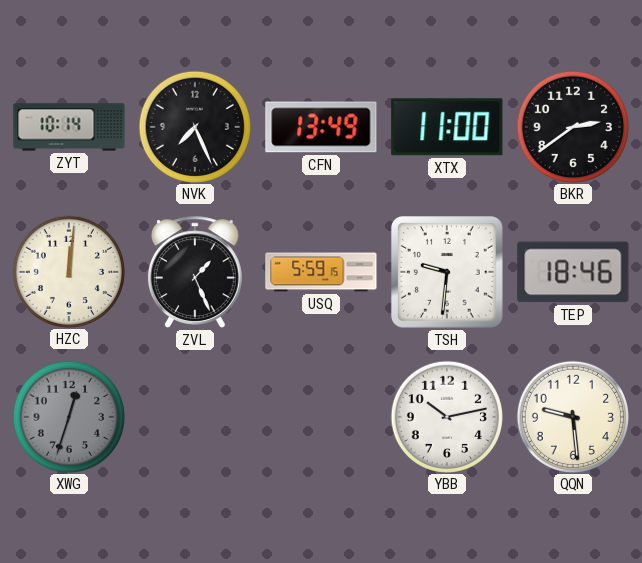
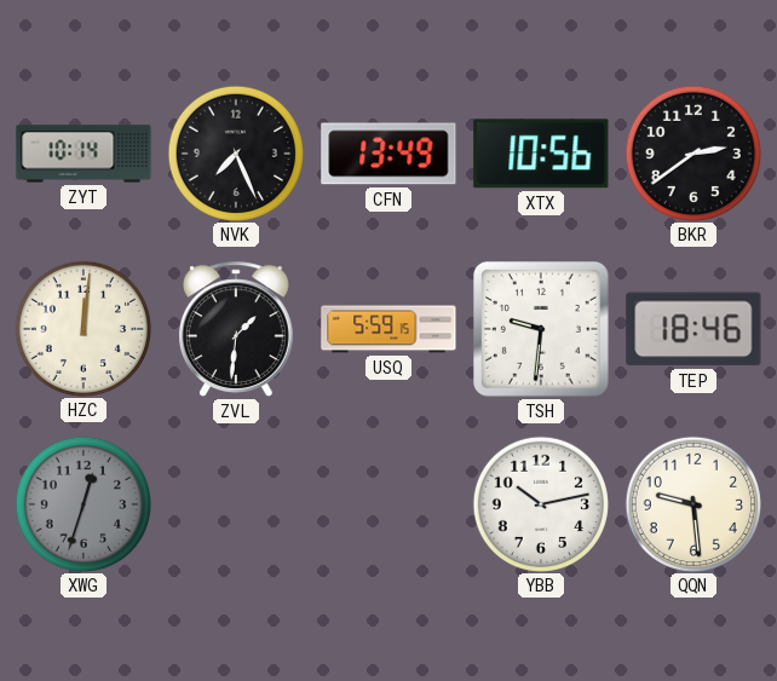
XTX: 11:00 -> 10:56
ZVL: 1:26 -> 1:31
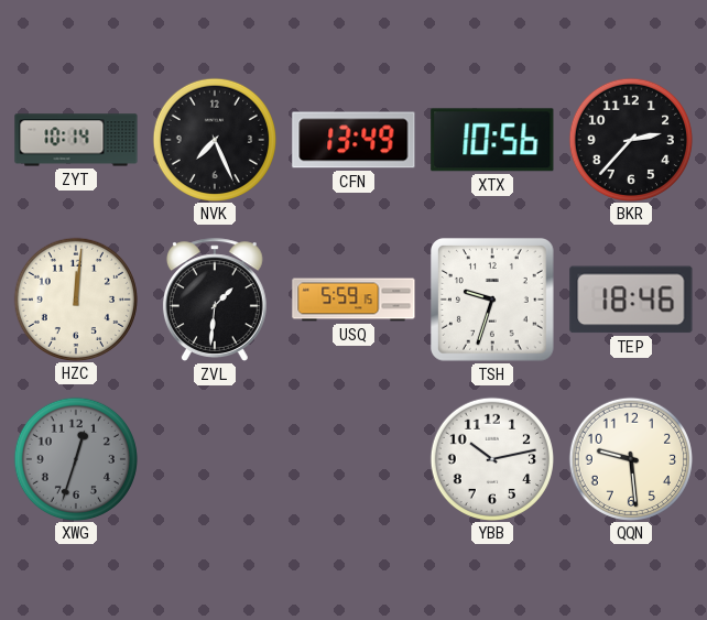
BKR: 2:39 -> 2:37
TSH: 9:31 -> 9:33
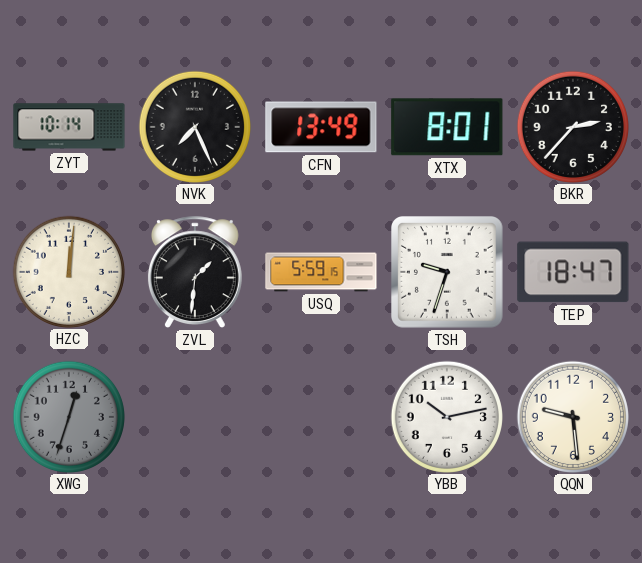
XTX: 10:56 -> 8:01
TEP: 18:46 -> 18:47
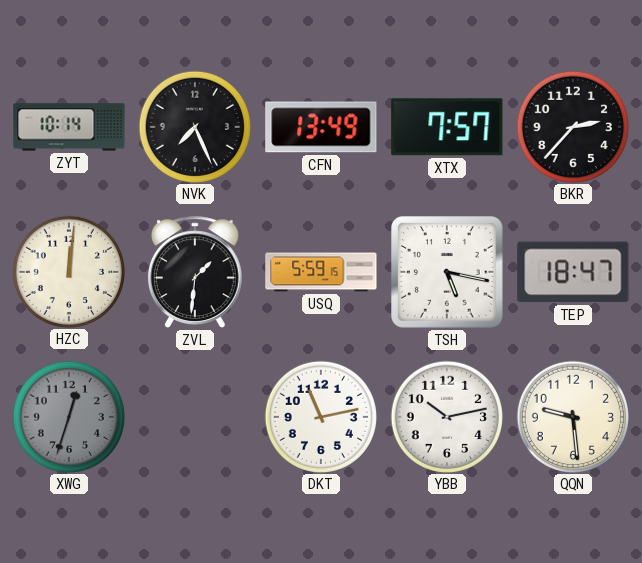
XTX: 8:01 -> 7:57
TSH: 9:33 -> 5:17
DKT: none -> 11:13
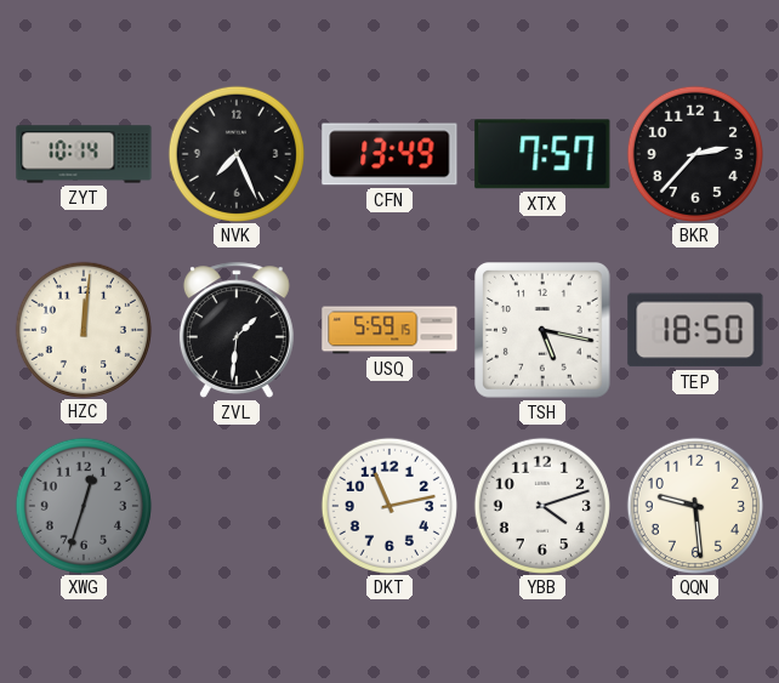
TEP: 18:47 -> 18:50
YBB: 10:13 -> 4:12
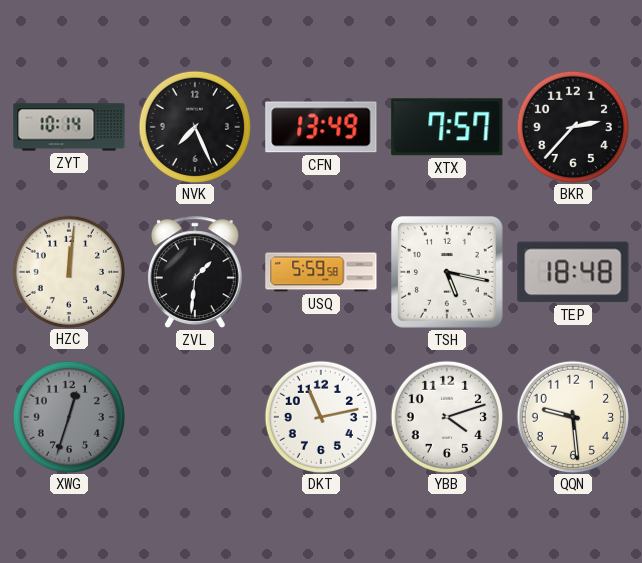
USQ: 5:59:15 -> 5:59:58
TEP: 18:50 -> 18:48
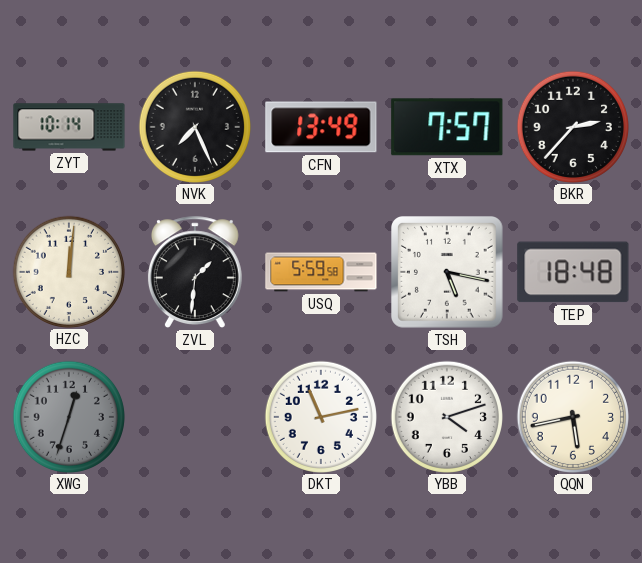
QQN: 9:29 -> 5:43
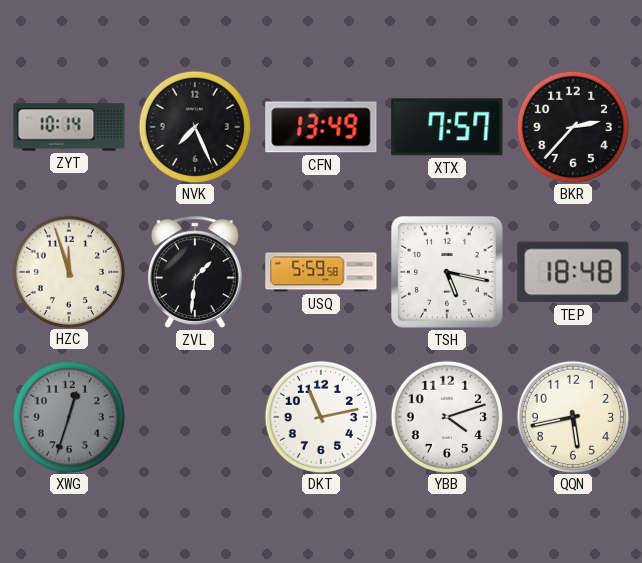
HZC: 12:01 -> 11:57
